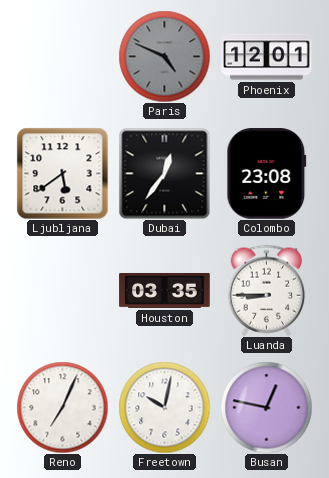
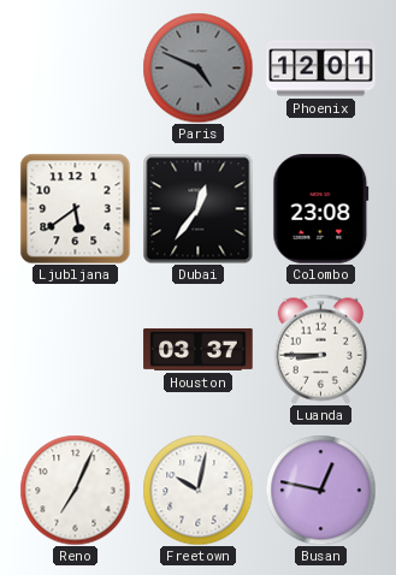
Houston: 03:35 -> 03:37
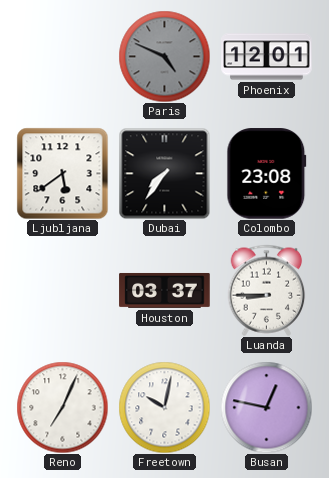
Dubai: 12:36 -> 7:36
